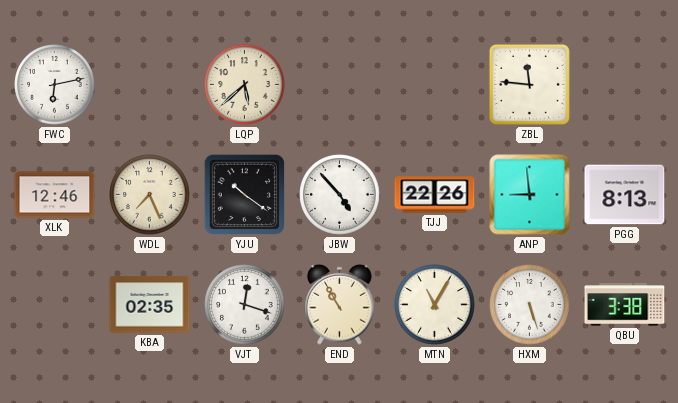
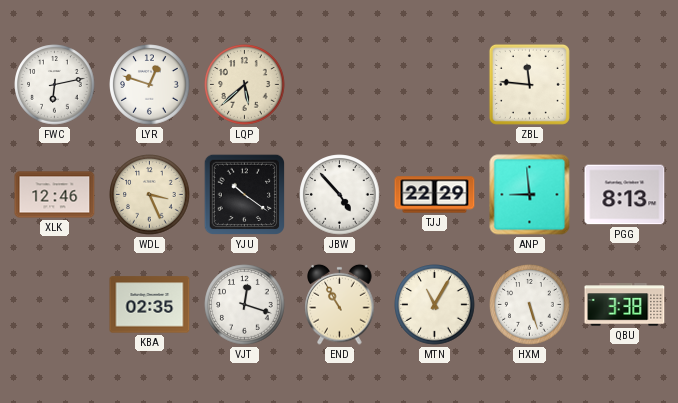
LYR: none -> 12:48
WDL: 7:26 -> 3:26
TJJ: 22:26 -> 22:29
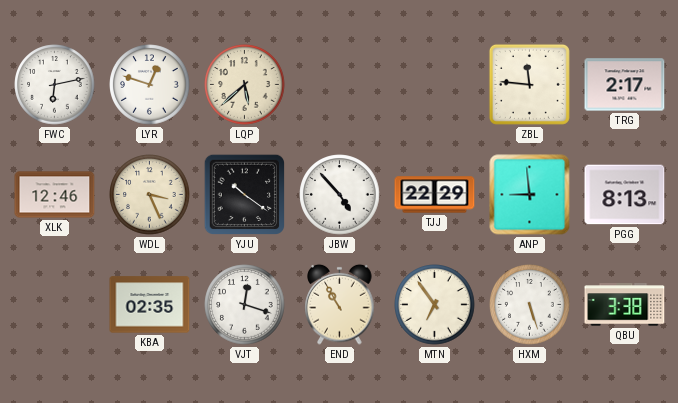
TRG: none -> 2:17
MTN: 11:05 -> 6:54
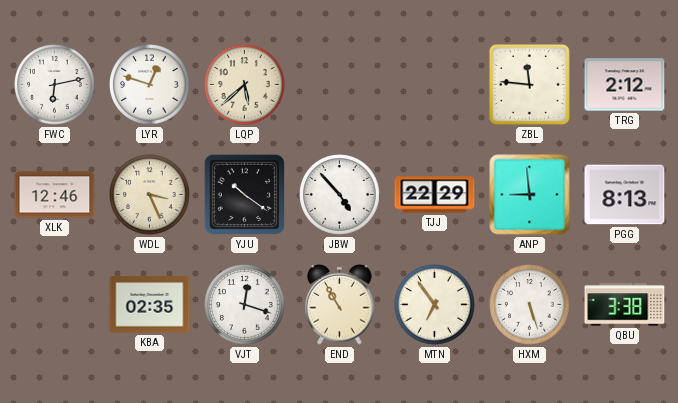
TRG: 2:17 -> 2:12
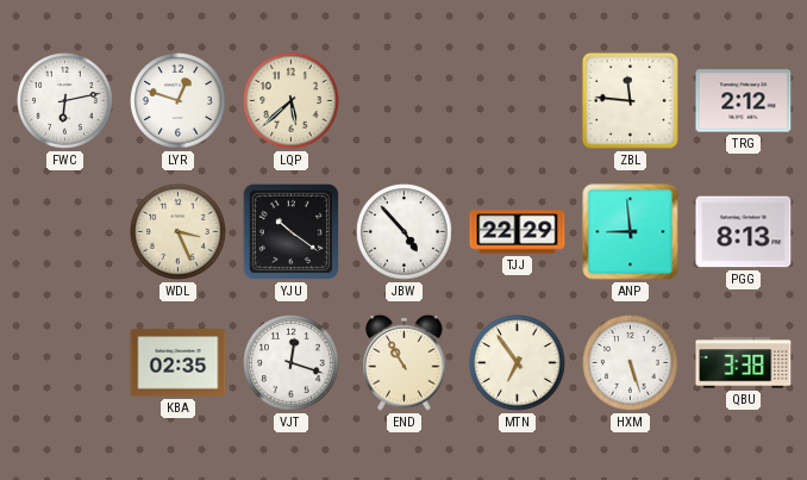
XLK: 12:46 -> none
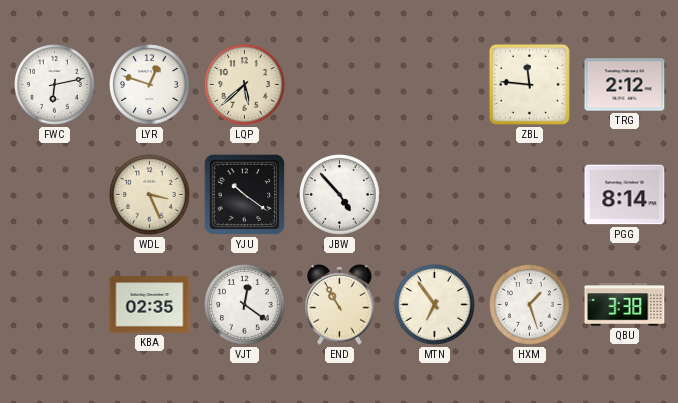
TJJ: 22:29 -> none
ANP: 8:59 -> none
PGG: 8:13 -> 8:14
VJT: 12:18 -> 12:21
HXM: 5:27 -> 1:27
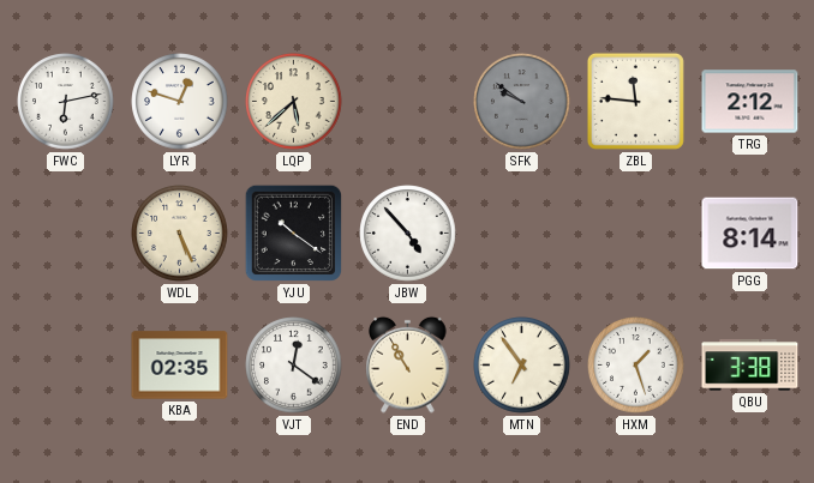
SFK: none -> 9:51
WDL: 3:26 -> 5:26
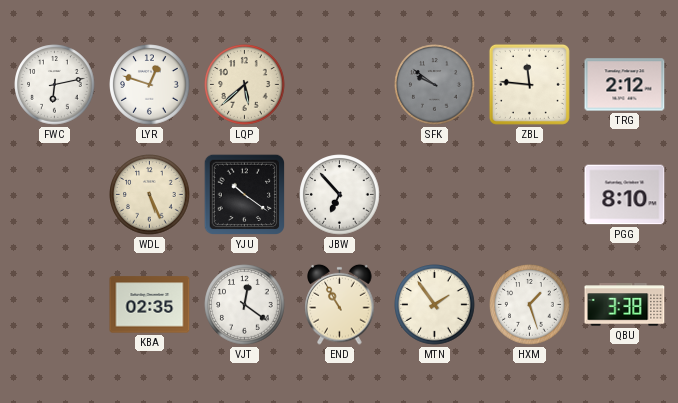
JBW: 4:53 -> 6:53
PGG: 8:14 -> 8:10
MTN: 6:54 -> 1:54
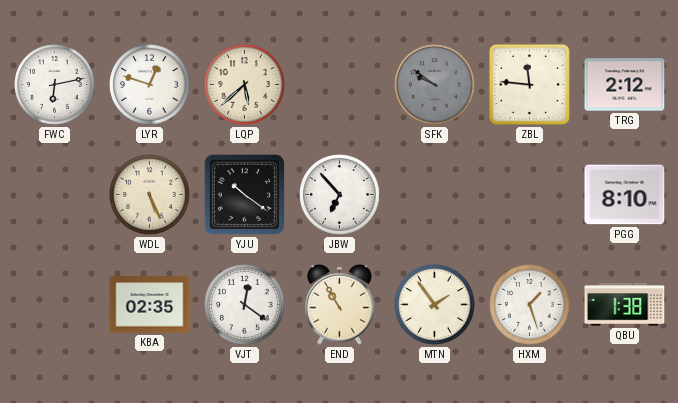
QBU: 3:38 -> 1:38
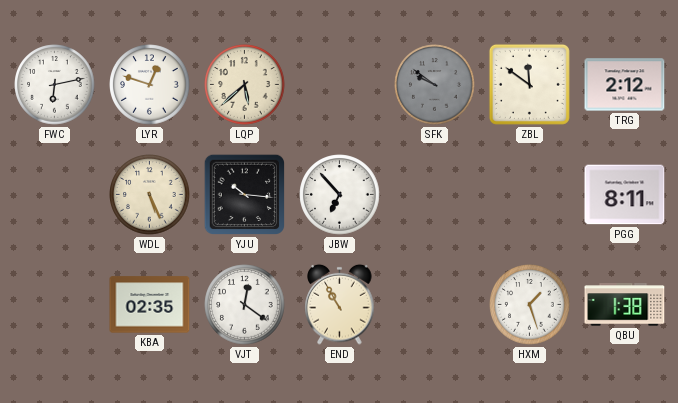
ZBL: 11:46 -> 11:51
YJU: 10:21 -> 10:16
PGG: 8:10 -> 8:11
MTN: 1:54 -> none
